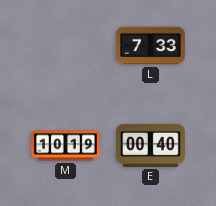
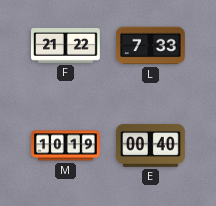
F: none -> 21:22
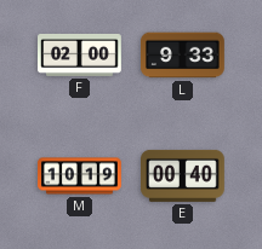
F: 21:22 -> 02:00
L: 7:33 -> 9:33
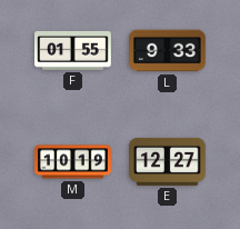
F: 02:00 -> 01:55
E: 00:40 -> 12:27
